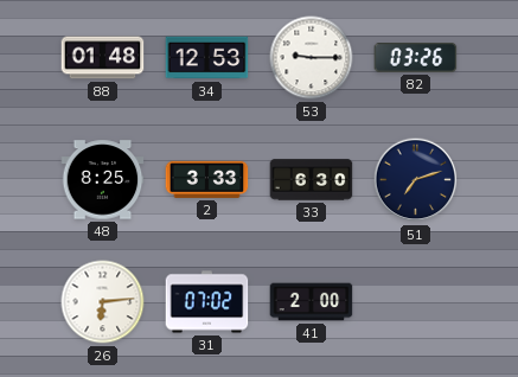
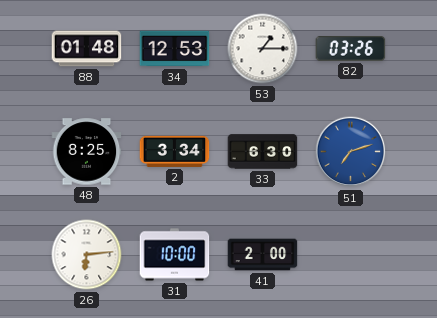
53: 9:15 -> 1:15
2: 3:33 -> 3:34
51 dial: navy -> blue
31: 07:02 -> 10:00
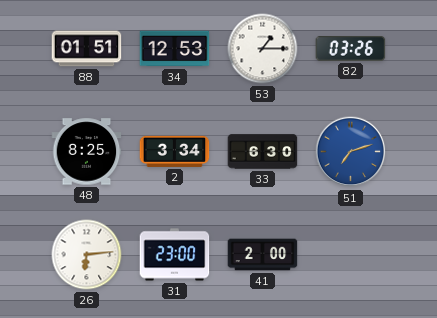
88: 01:48 -> 01:51
31: 10:00 -> 23:00
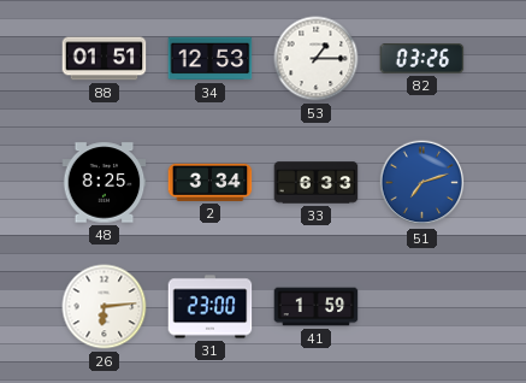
33: 6:30 -> 6:33
41: 2:00 -> 1:59
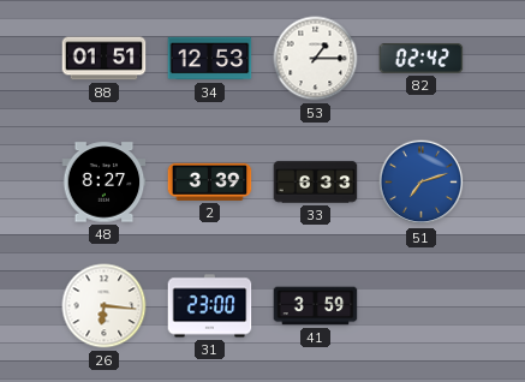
82: 03:26 -> 02:42
48: 8:25 -> 8:27
2: 3:34 -> 3:39
26: 6:14 -> 6:16
41: 1:59 -> 3:59
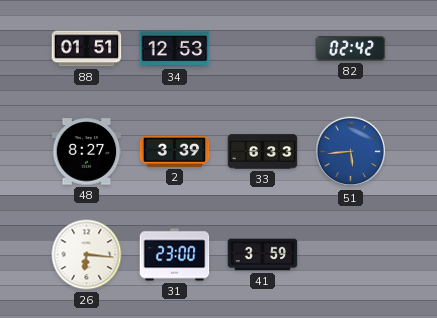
53: 1:15 -> none
51: 7:12 -> 5:44
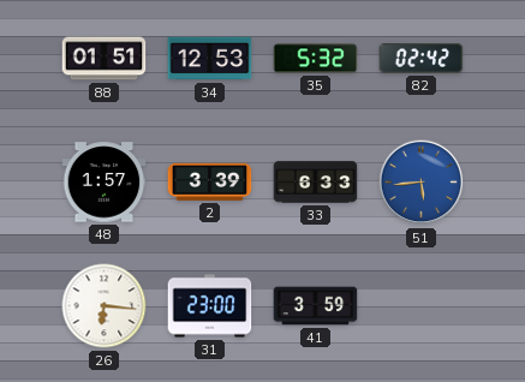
35: none -> 5:32
48: 8:27 -> 1:57
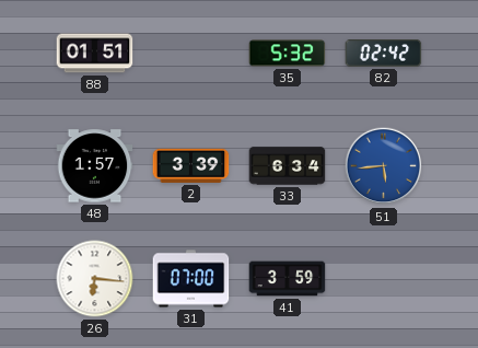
34: 12:53 -> none
33: 6:33 -> 6:34
31: 23:00 -> 07:00
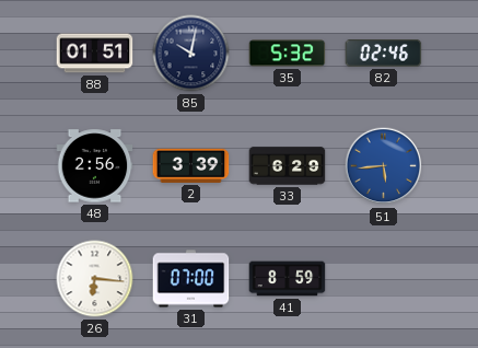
85: none -> 10:02
82: 02:42 -> 02:46
48: 1:57 -> 2:56
33: 6:34 -> 6:29
41: 3:59 -> 8:59
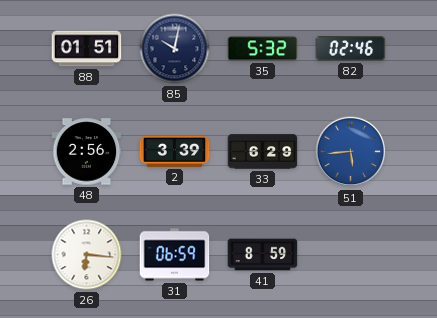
31: 07:00 -> 06:59
